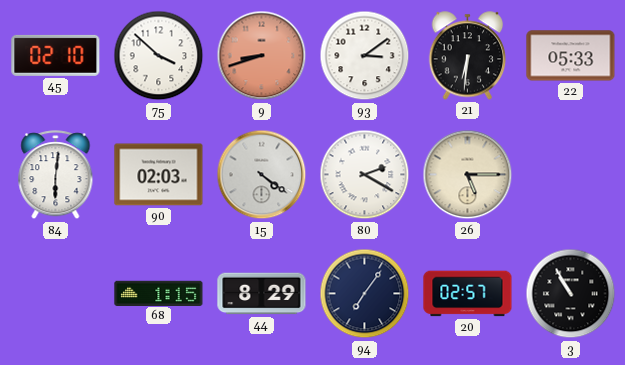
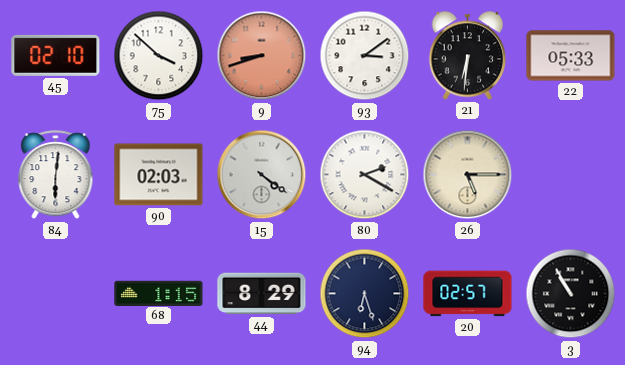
94: 7:06 -> 6:27
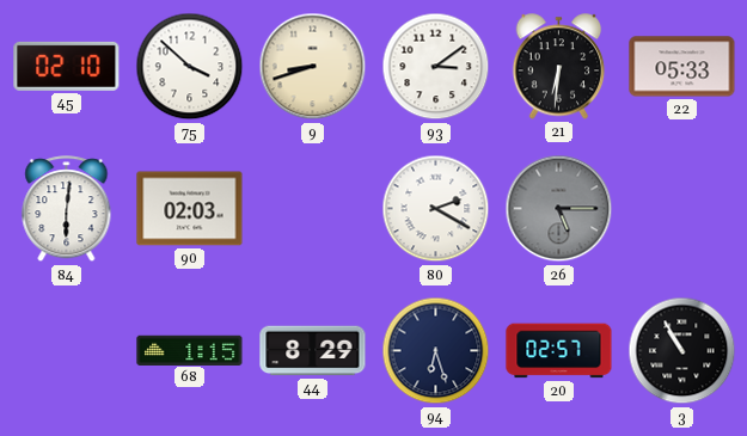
9 dial: salmon -> cream
15: 4:21 -> none
26 dial: cream -> grey
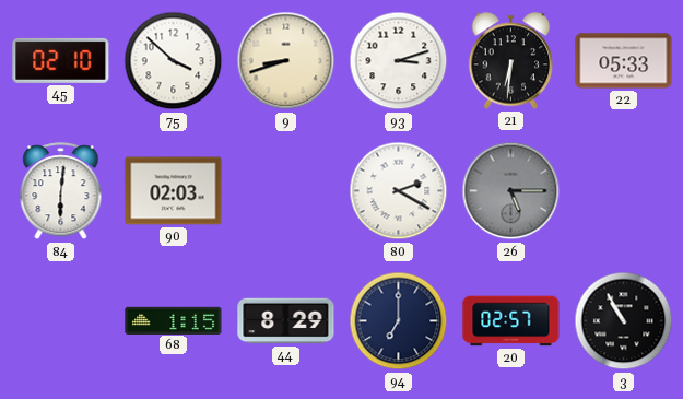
93: 3:09 -> 3:12
94: 6:27 -> 7:00
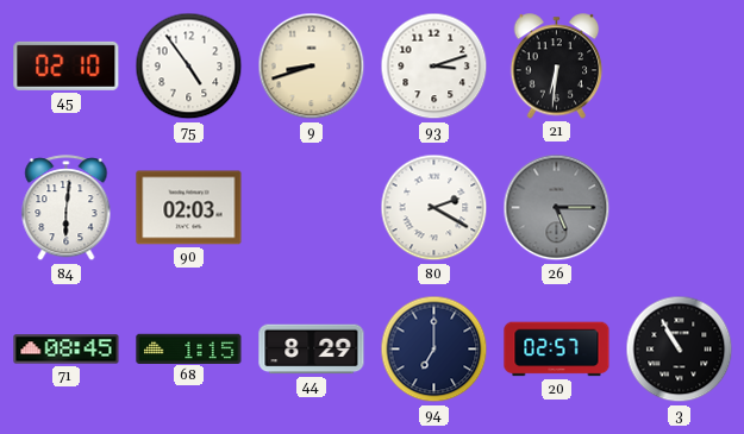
75: 3:52 -> 4:54
22: 05:33 -> none
71: none -> 08:45
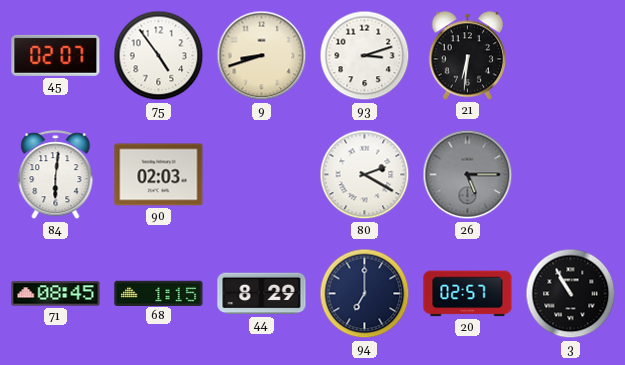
45: 02:10 -> 02:07
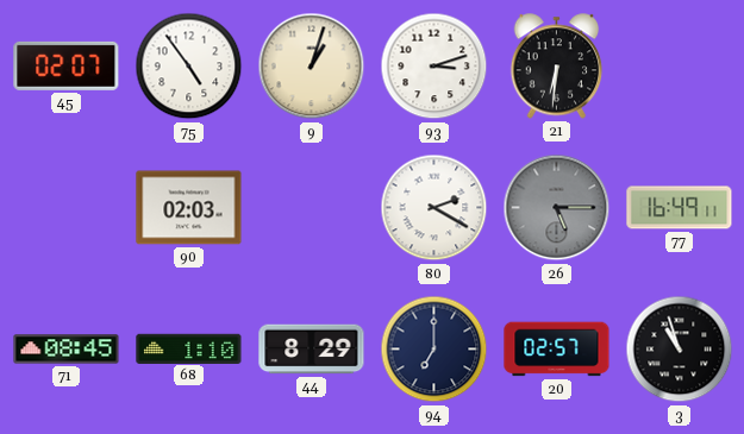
9: 8:42 -> 1:03
84: 6:01 -> none
77: none -> 16:49
68: 1:15 -> 1:10
3: 10:55 -> 10:57
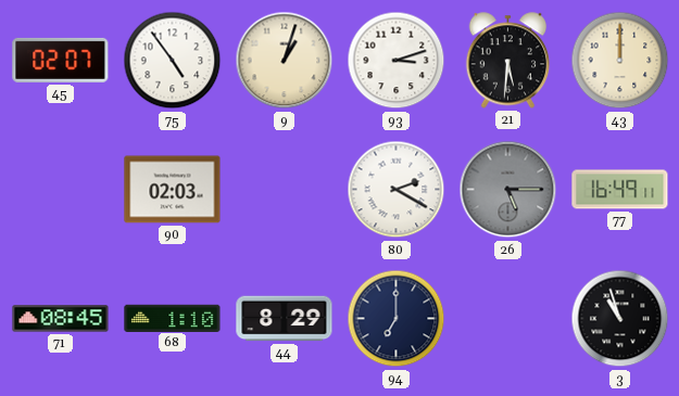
21: 6:31 -> 5:31
43: none -> 12:00
20: 02:57 -> none
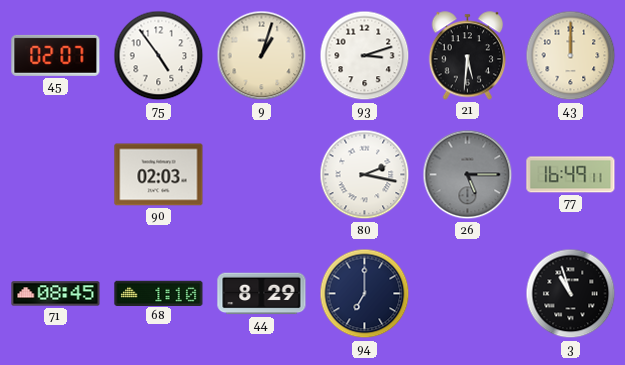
80: 2:20 -> 2:17
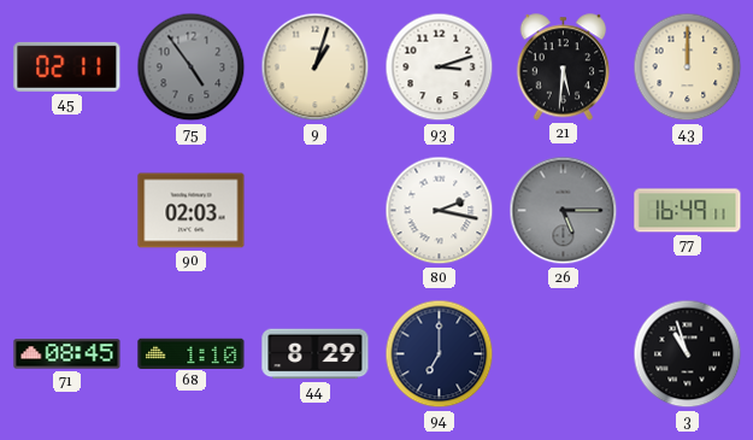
45: 02:07 -> 02:11
75 dial: white -> grey
